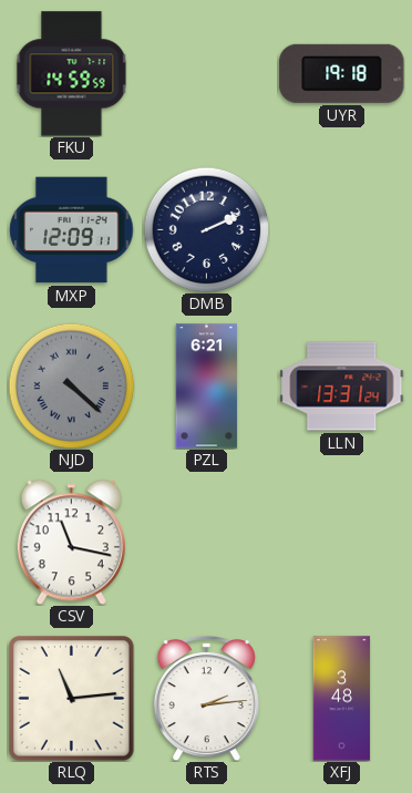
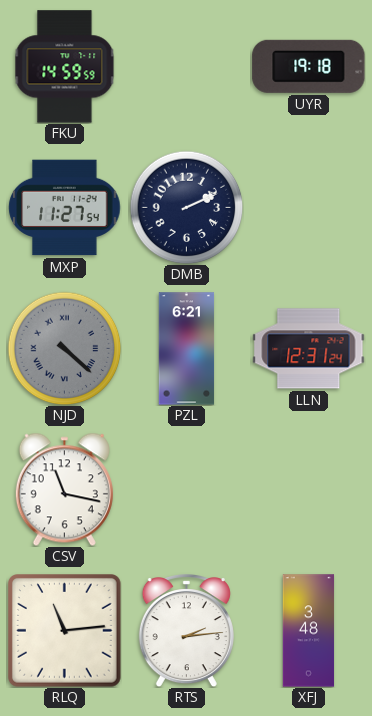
MXP: 12:09 -> 11:27
LLN: 13:31 -> 12:31
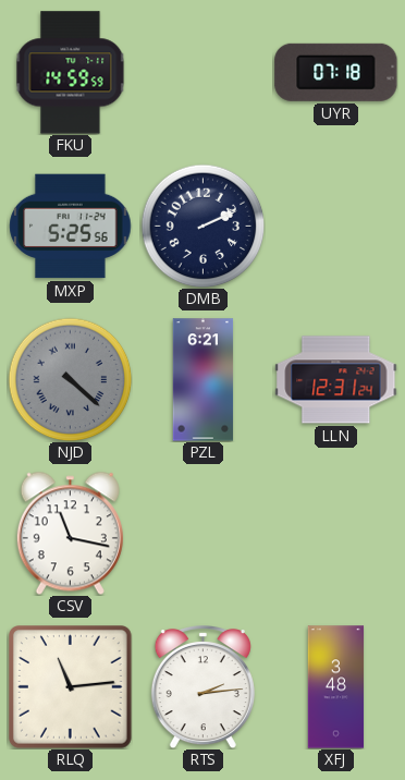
UYR: 19:18 -> 07:18
MXP: 11:27 -> 5:25
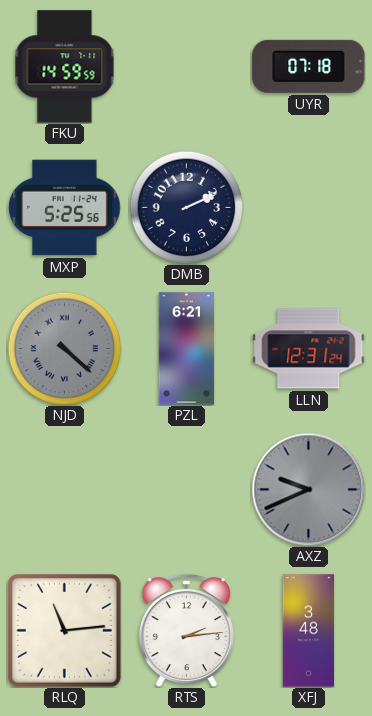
CSV: 11:17 -> none
AXZ: none -> 9:41
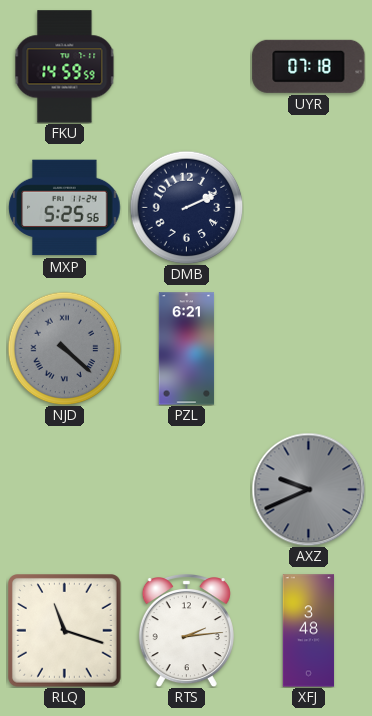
LLN: 12:31 -> none
RLQ: 11:14 -> 11:18
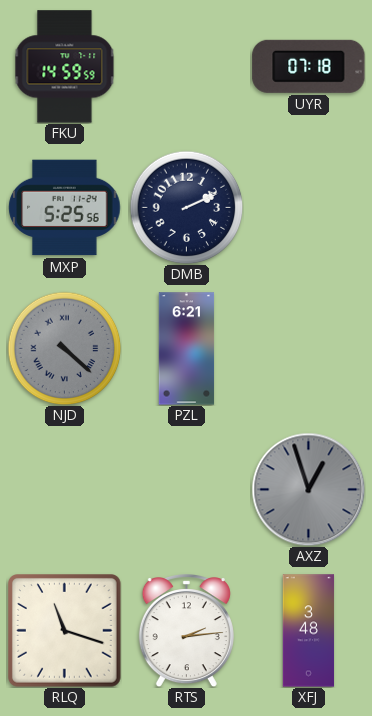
AXZ: 9:41 -> 12:57
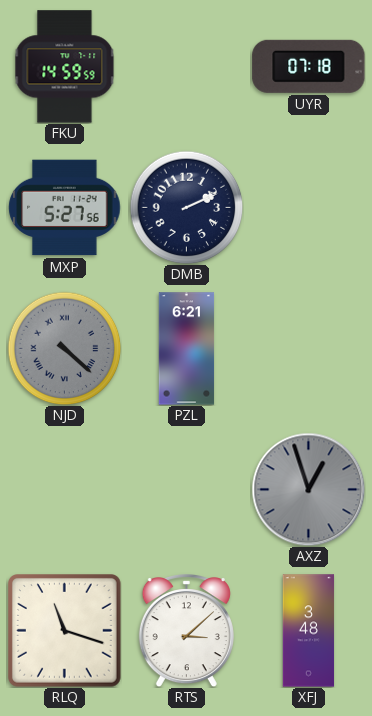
MXP: 5:25 -> 5:27
RTS: 2:14 -> 3:08
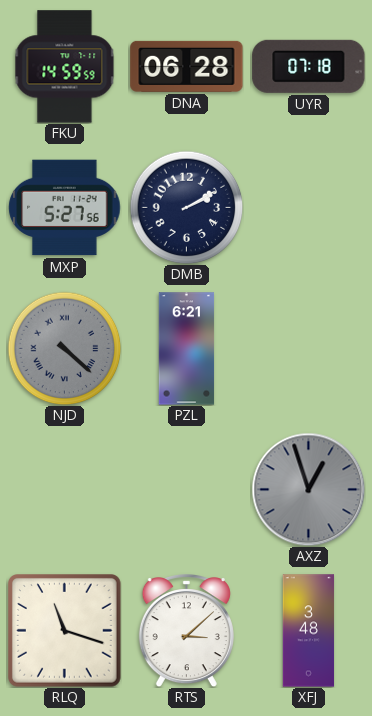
DNA: none -> 06:28
DMB: 2:11 -> 2:10
